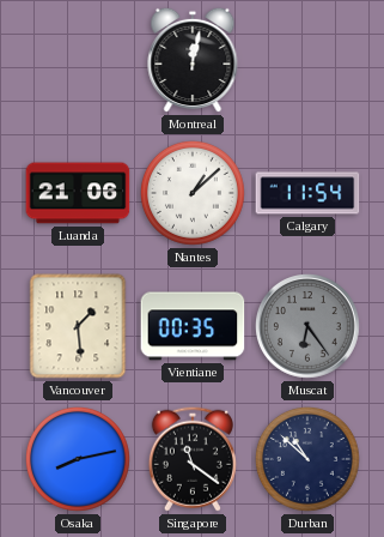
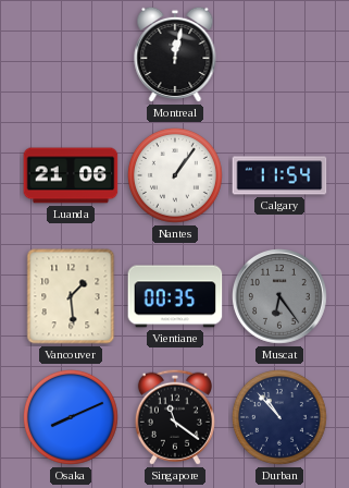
Nantes: 1:08 -> 1:06
Osaka: 8:13 -> 8:11
Durban: 10:52 -> 10:53
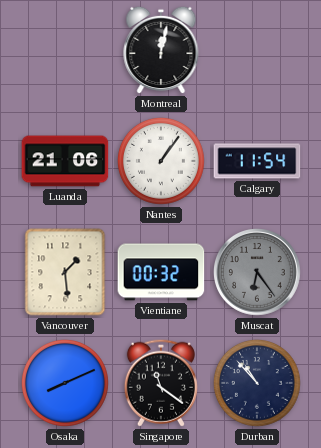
Vientiane: 00:35 -> 00:32
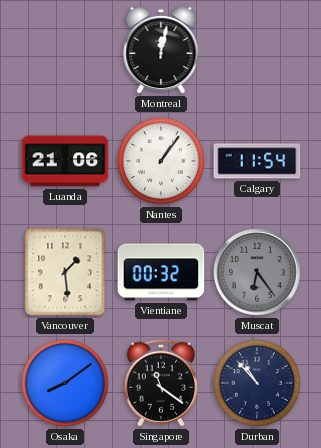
Osaka: 8:11 -> 8:09
